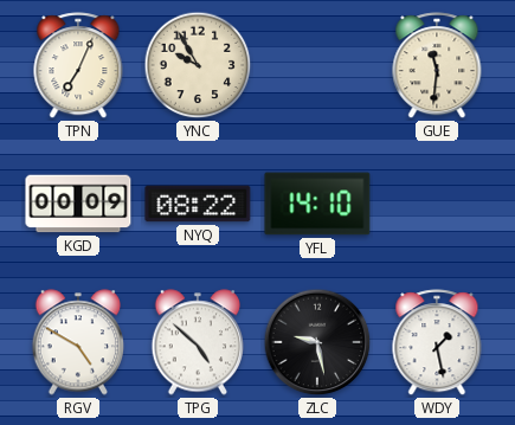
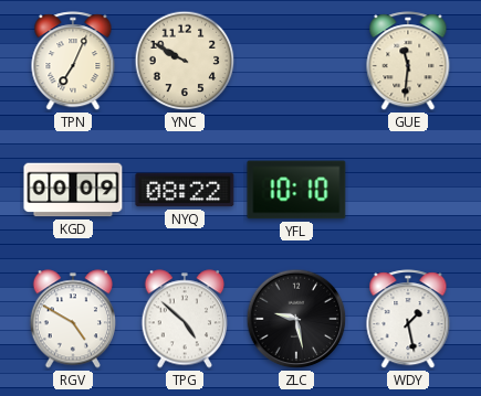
YNC: 9:55 -> 9:50
YFL: 14:10 -> 10:10
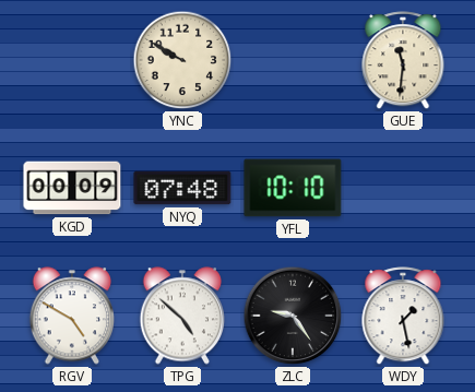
TPN: 7:04 -> none
NYQ: 08:22 -> 07:48
ZLC: 9:28 -> 9:24
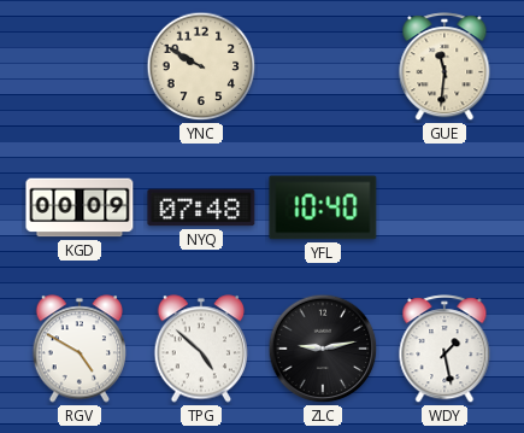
YFL: 10:10 -> 10:40
ZLC: 9:24 -> 9:13
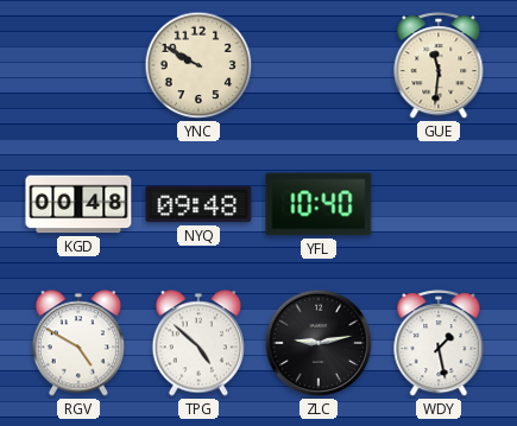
KGD: 00:09 -> 00:48
NYQ: 07:48 -> 09:48
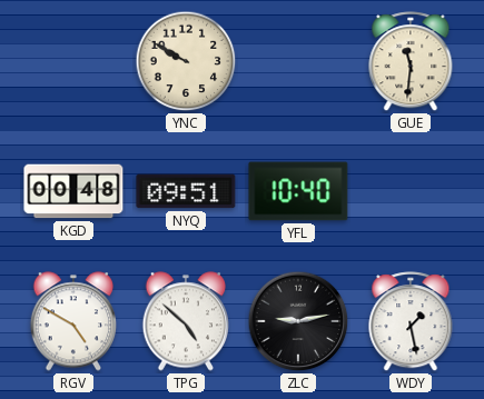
NYQ: 09:48 -> 09:51
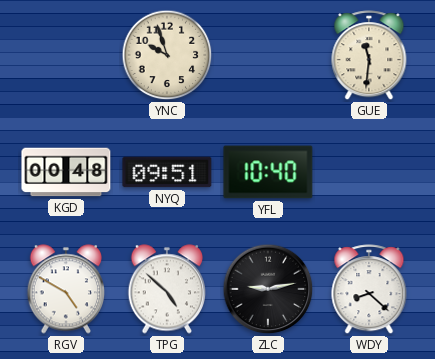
YNC: 9:50 -> 9:57
WDY: 1:28 -> 8:22
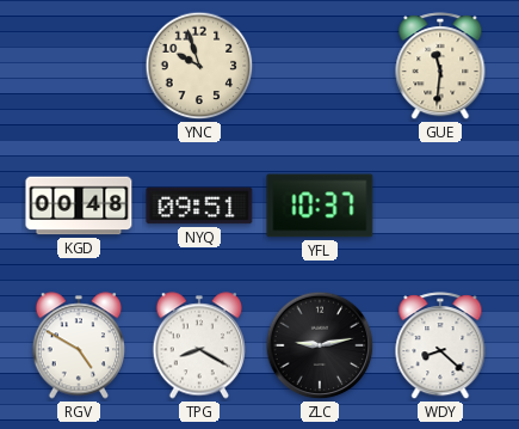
YFL: 10:40 -> 10:37
TPG: 4:52 -> 8:20
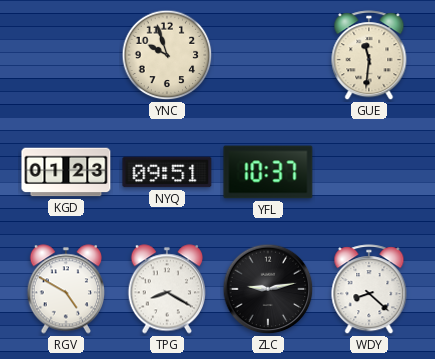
KGD: 00:48 -> 01:23
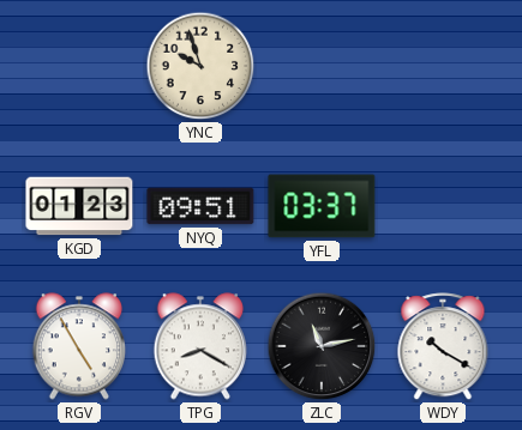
GUE: 11:31 -> none
YFL: 10:37 -> 03:37
RGV: 4:50 -> 4:55
ZLC: 9:13 -> 11:13
WDY: 8:22 -> 10:20
